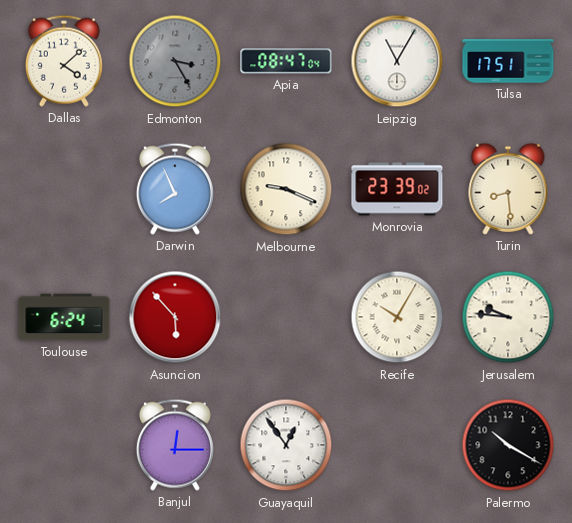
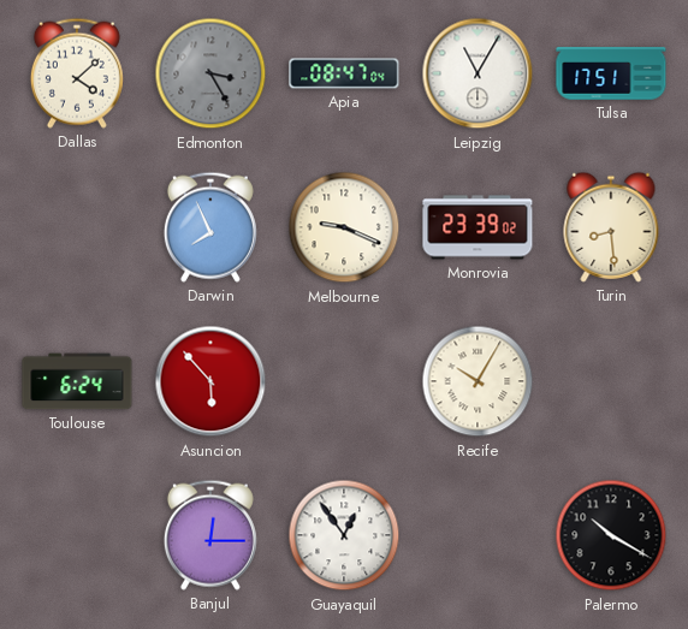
Jerusalem: 9:46 -> none
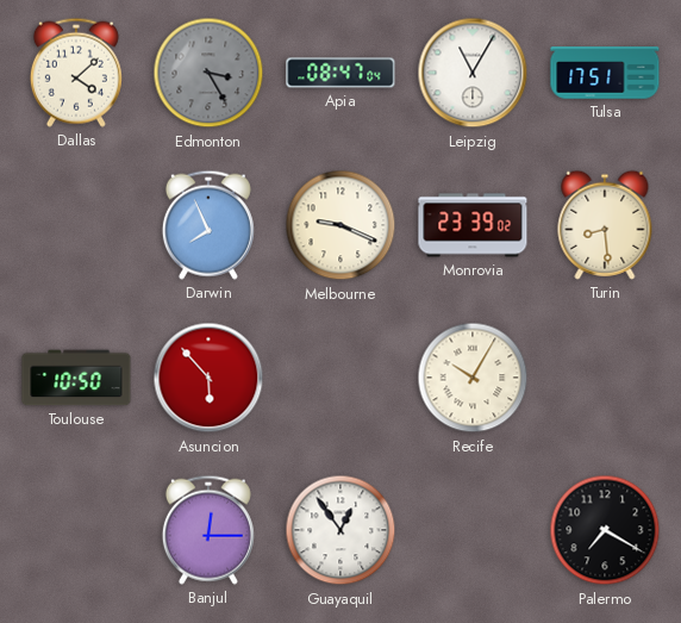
Toulouse: 6:24 -> 10:50
Palermo: 10:20 -> 7:20
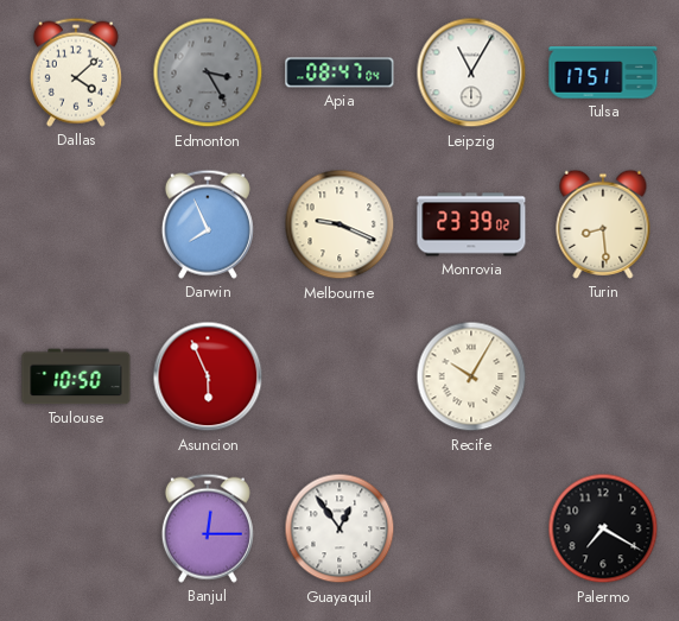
Asuncion: 5:53 -> 5:56
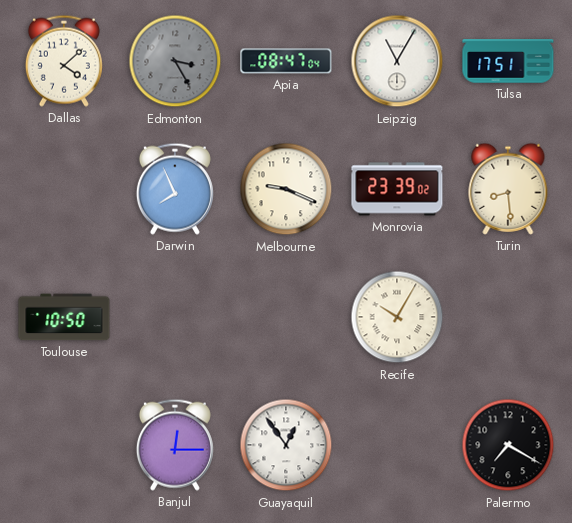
Asuncion: 5:56 -> none
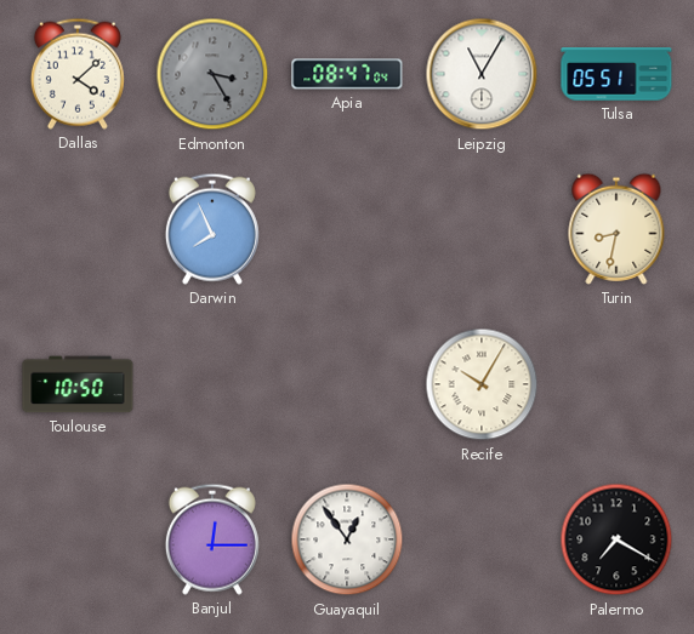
Tulsa: 17:51 -> 05:51
Melbourne: 9:19 -> none
Monrovia: 23:39 -> none
Turin: 8:29 -> 8:32
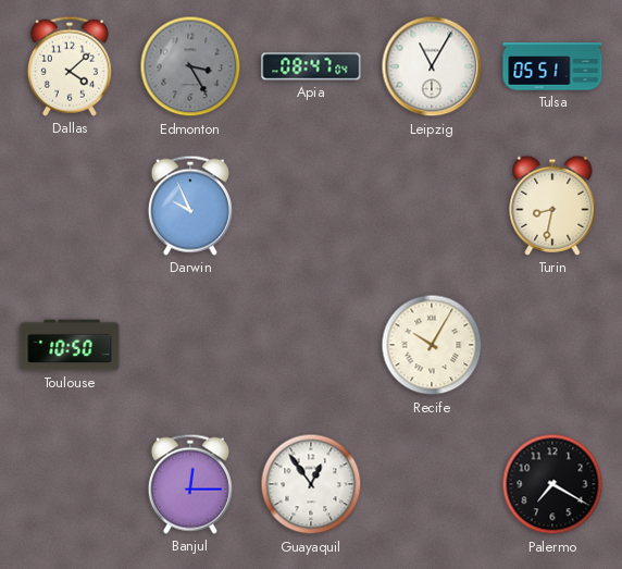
Darwin: 7:56 -> 9:56
